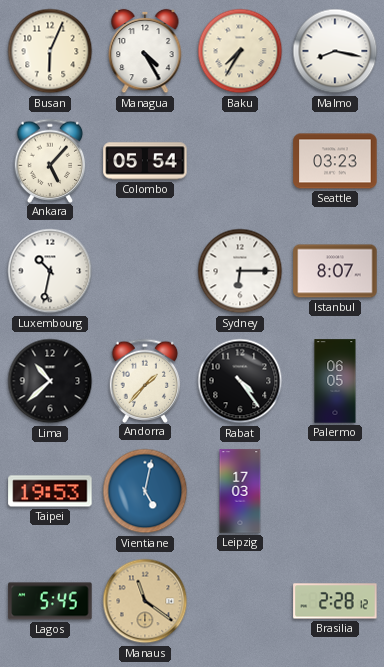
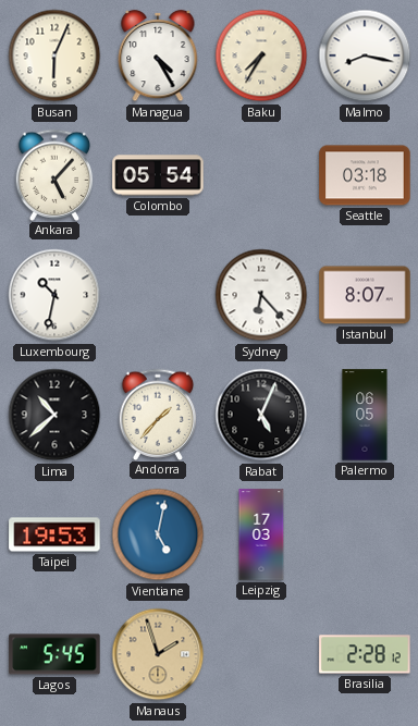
Seattle: 03:23 -> 03:18
Sydney: 6:15 -> 6:23
Rabat: 4:24 -> 5:04
Manaus: 11:21 -> 1:57
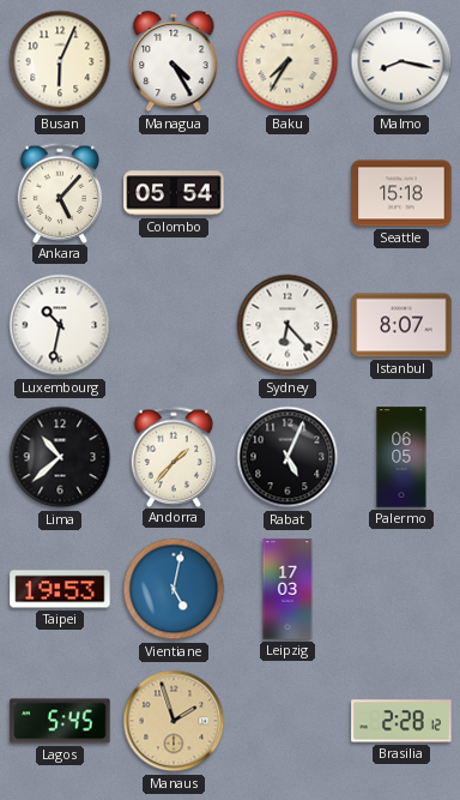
Seattle: 03:18 -> 15:18
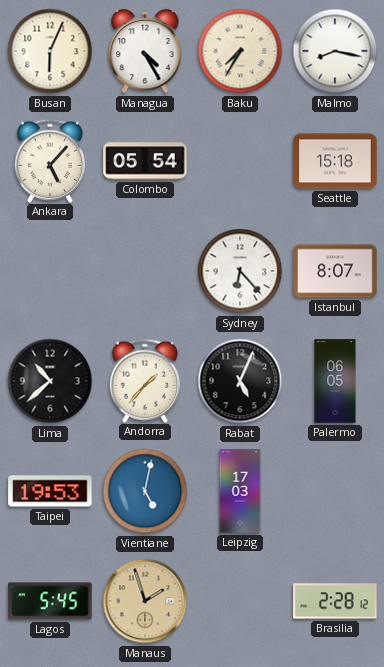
Luxembourg: 10:32 -> none
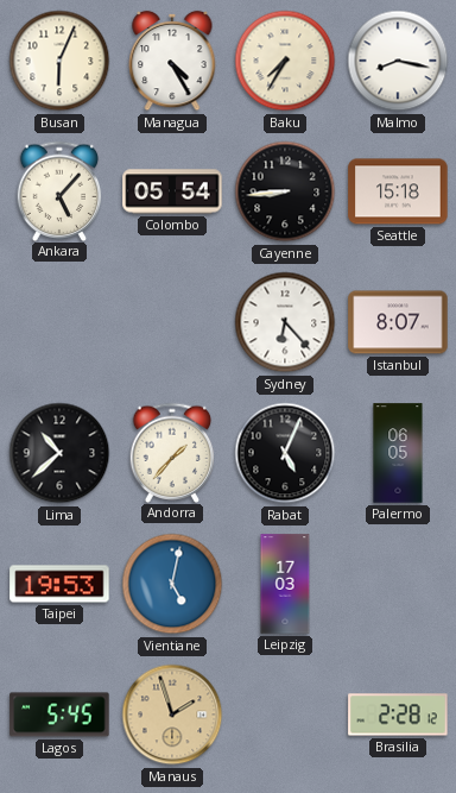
Cayenne: none -> 8:44
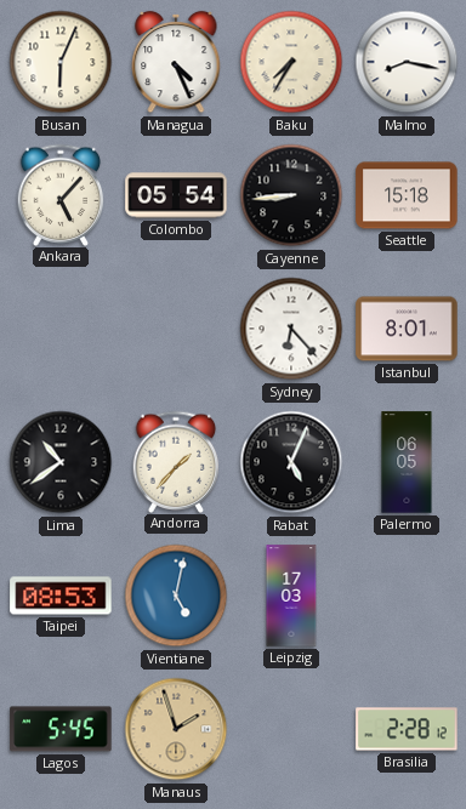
Managua: 4:25 -> 4:26
Istanbul: 8:07 -> 8:01
Lima: 10:38 -> 10:39
Taipei: 19:53 -> 08:53
